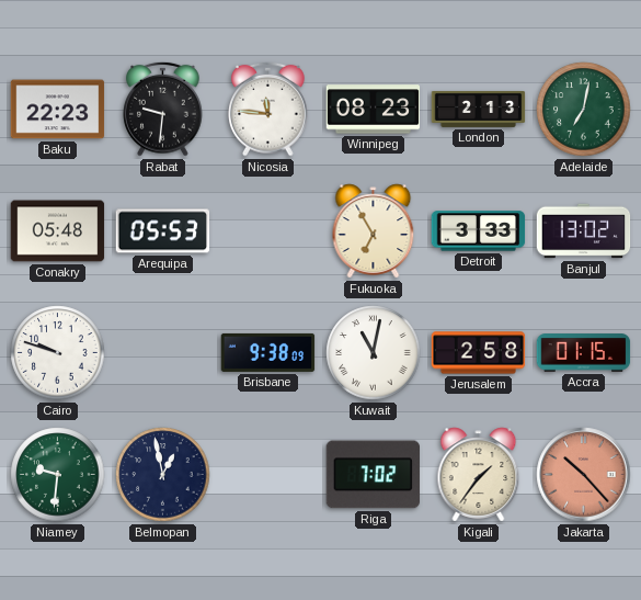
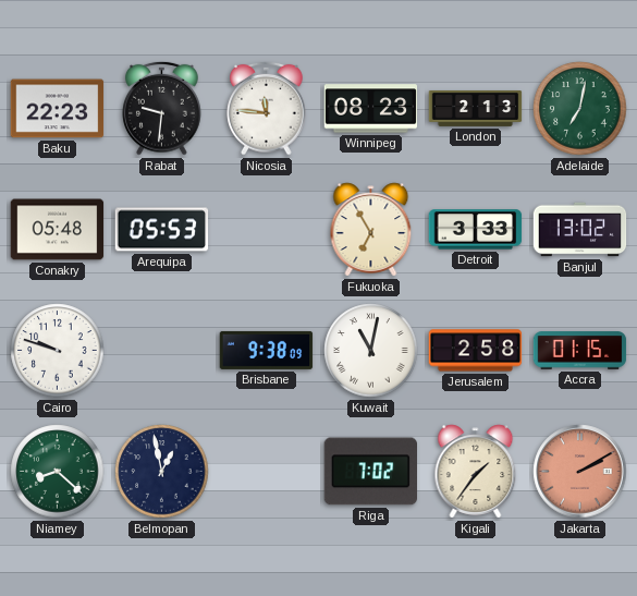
Niamey: 9:31 -> 8:22
Jakarta: 10:23 -> 2:10
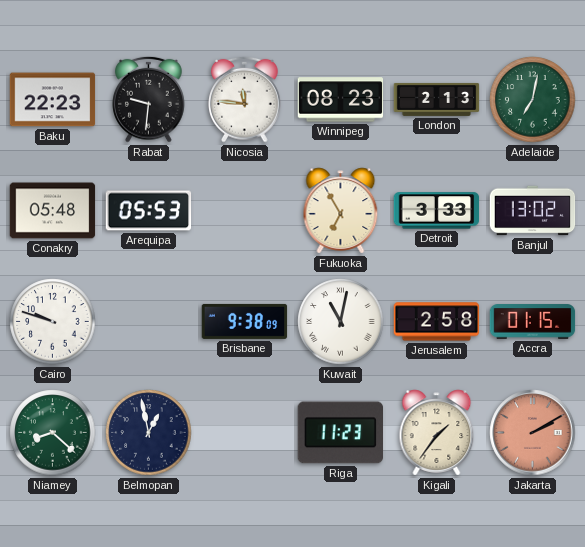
Riga: 7:02 -> 11:23
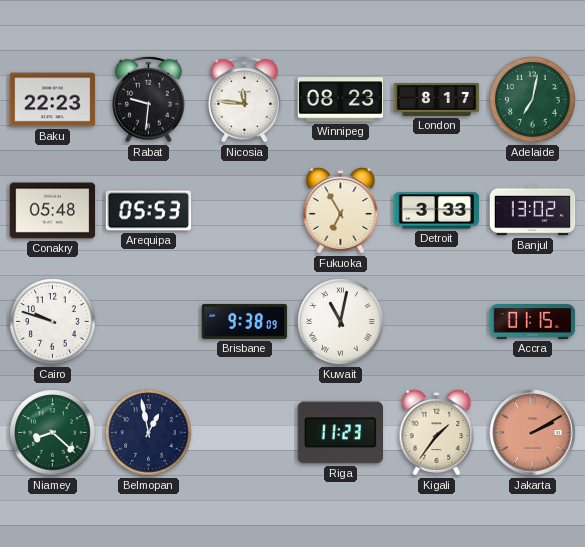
London: 2:13 -> 8:17
Jerusalem: 2:58 -> none
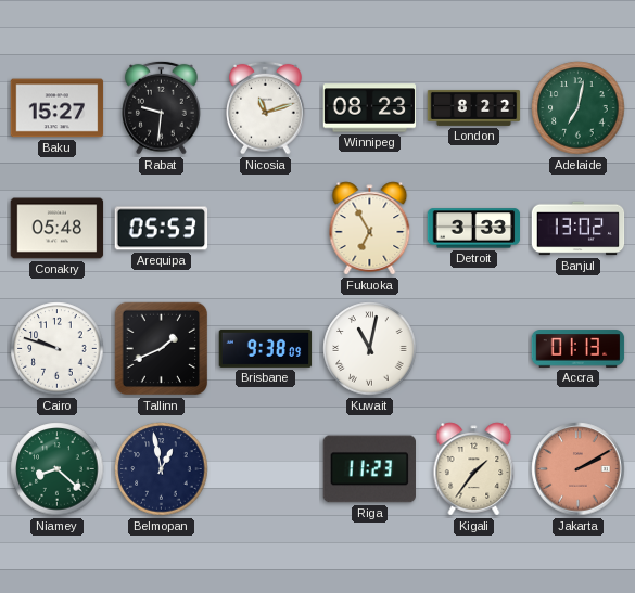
Baku: 22:23 -> 15:27
Nicosia: 11:46 -> 11:12
London: 8:17 -> 8:22
Tallinn: none -> 1:41
Accra: 01:15 -> 01:13
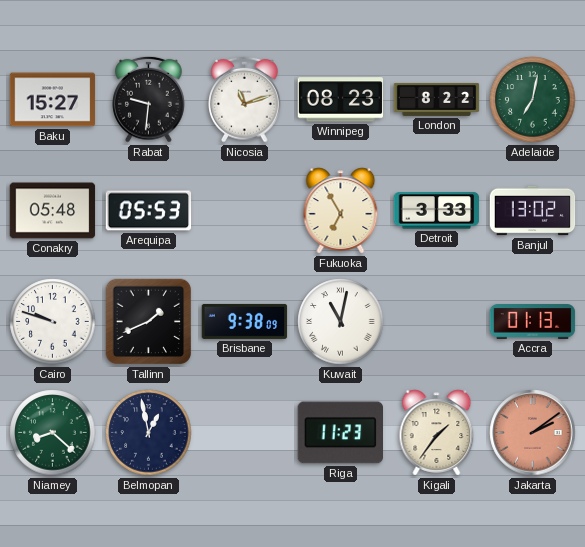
Jakarta: 2:10 -> 2:09
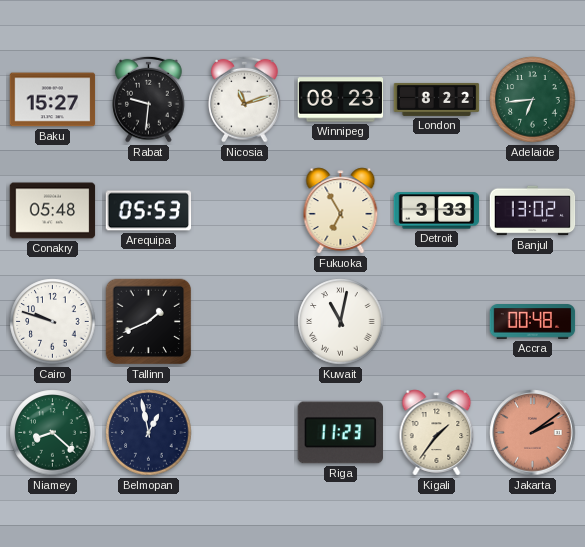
Adelaide: 7:02 -> 6:44
Brisbane: 9:38 -> none
Accra: 01:13 -> 00:48
